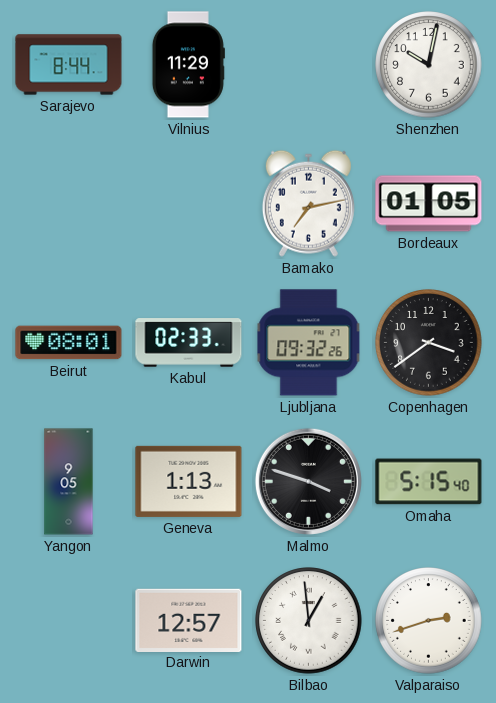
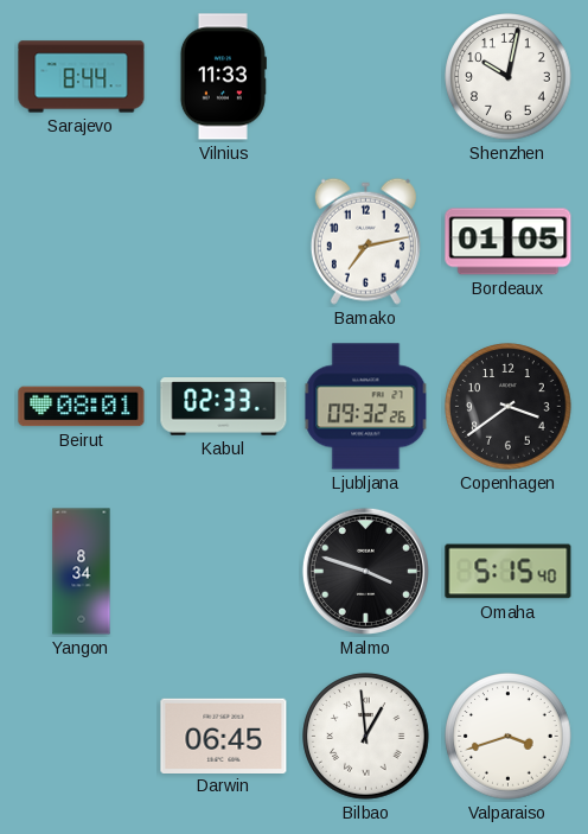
Vilnius: 11:29 -> 11:33
Yangon: 9:05 -> 8:34
Geneva: 1:13 -> none
Darwin: 12:57 -> 06:45
Valparaiso: 2:42 -> 3:42
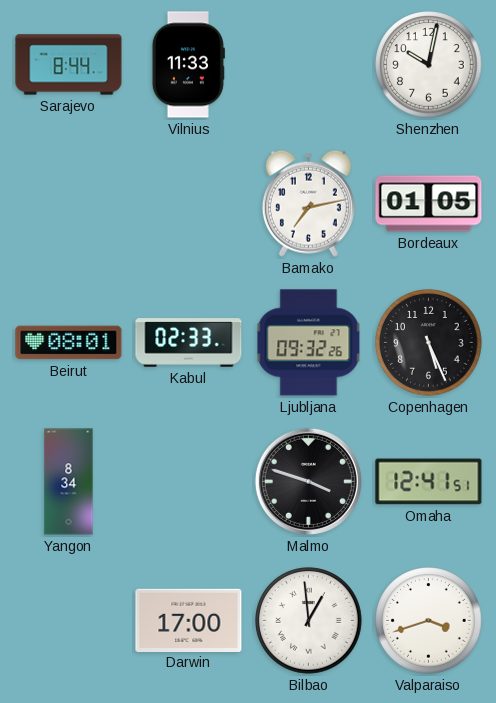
Copenhagen: 3:39 -> 5:26
Omaha: 5:15 -> 12:41
Darwin: 06:45 -> 17:00
